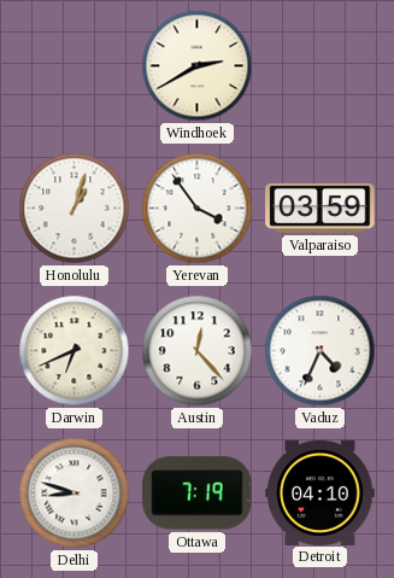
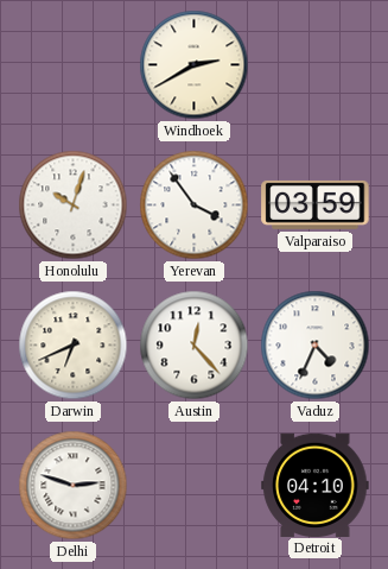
Honolulu: 1:03 -> 10:03
Delhi: 8:48 -> 2:48
Ottawa: 7:19 -> none
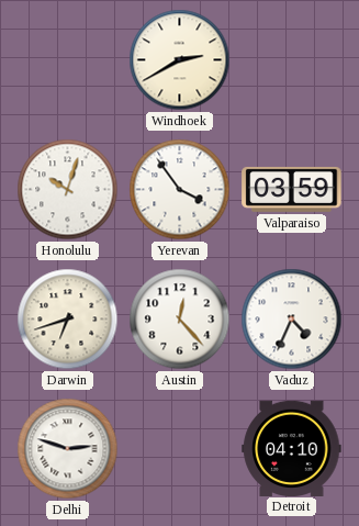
Darwin: 6:41 -> 6:42
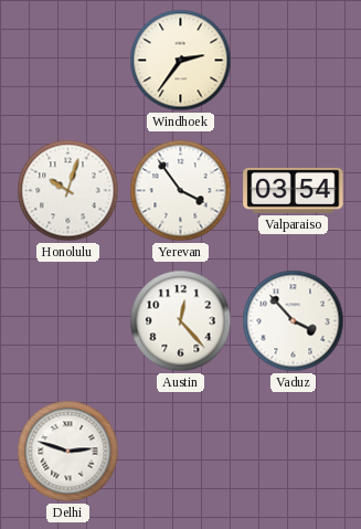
Windhoek: 2:40 -> 2:36
Valparaiso: 03:59 -> 03:54
Darwin: 6:42 -> none
Vaduz: 4:34 -> 3:53
Detroit: 04:10 -> none
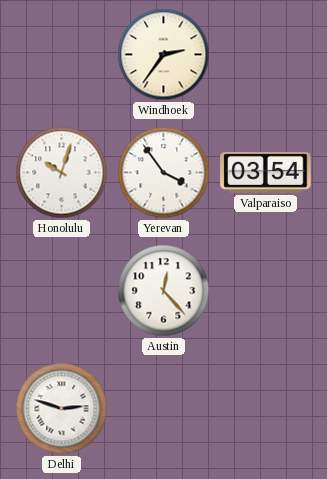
Vaduz: 3:53 -> none
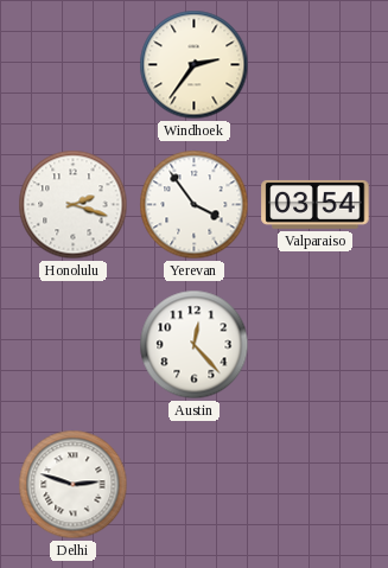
Honolulu: 10:03 -> 2:18
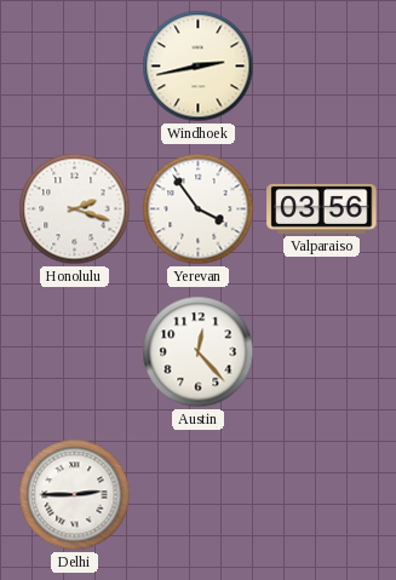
Windhoek: 2:36 -> 2:43
Valparaiso: 03:54 -> 03:56
Delhi: 2:48 -> 2:45
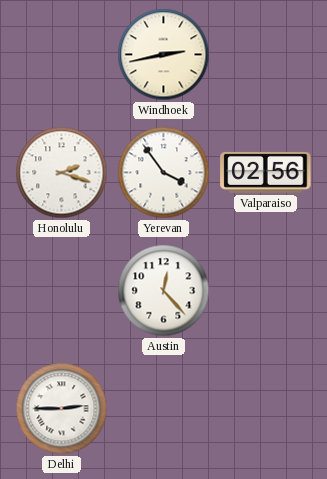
Valparaiso: 03:56 -> 02:56
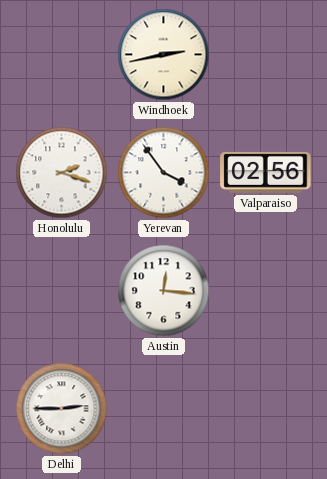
Austin: 12:23 -> 12:16
